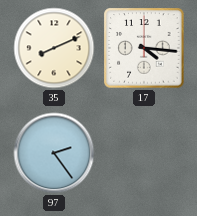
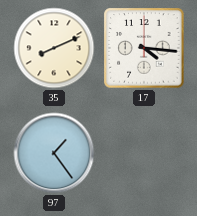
97: 2:24 -> 1:24
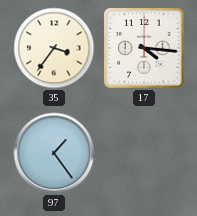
35: 8:11 -> 3:36
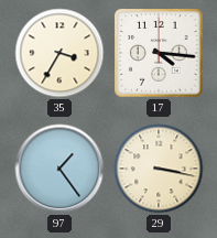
35: 3:36 -> 3:35
29: none -> 3:17
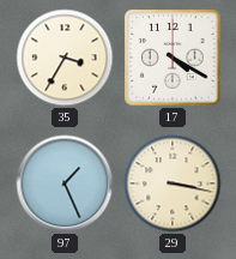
17: 4:16 -> 4:20
97: 1:24 -> 1:26
